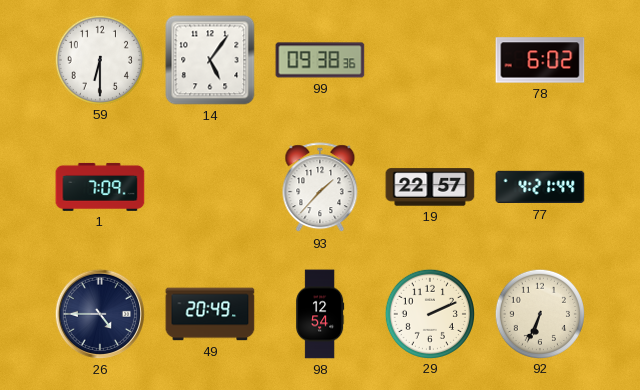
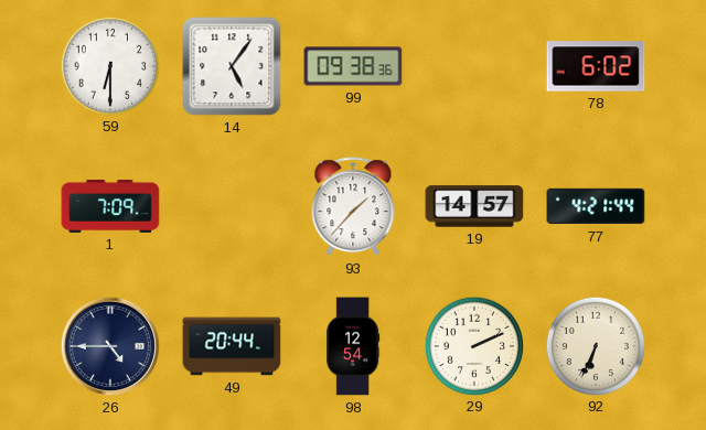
19: 22:57 -> 14:57
49: 20:49 -> 20:44
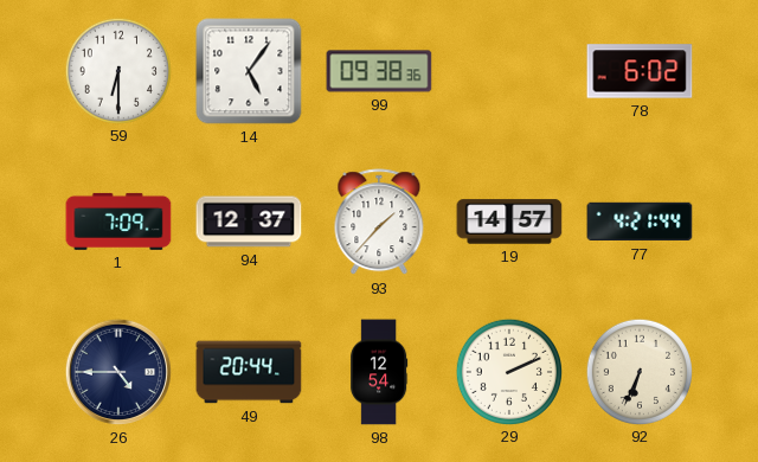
94: none -> 12:37
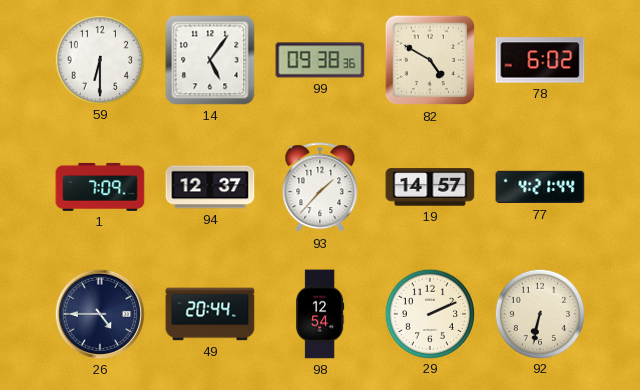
82: none -> 4:50
92: 6:34 -> 6:32
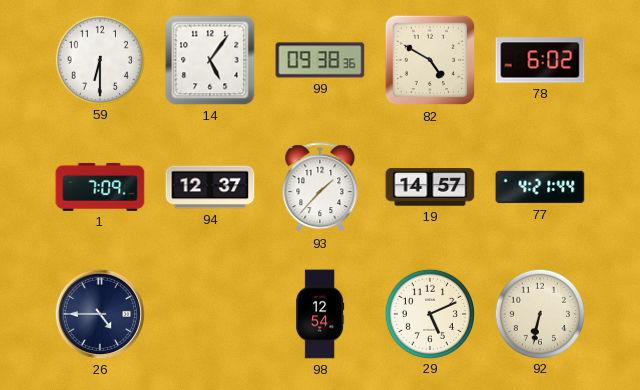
49: 20:44 -> none
29: 2:11 -> 5:11
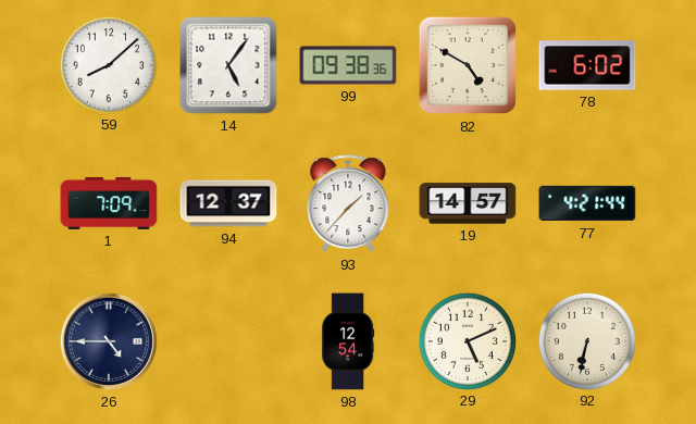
59: 6:30 -> 8:08
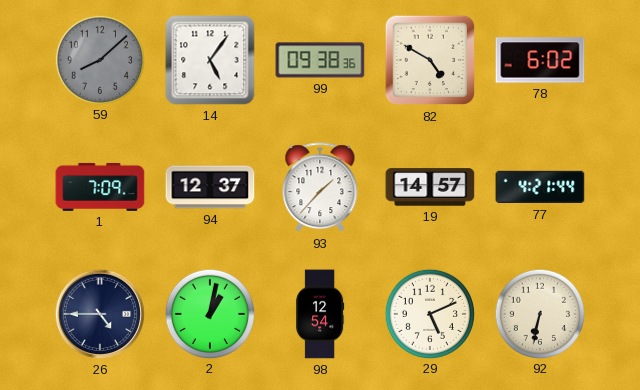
59 dial: white -> grey
2: none -> 1:02
